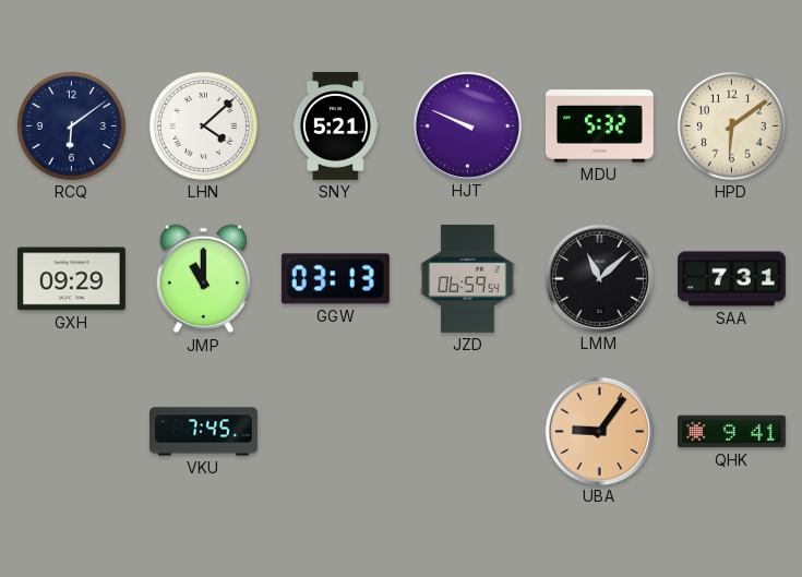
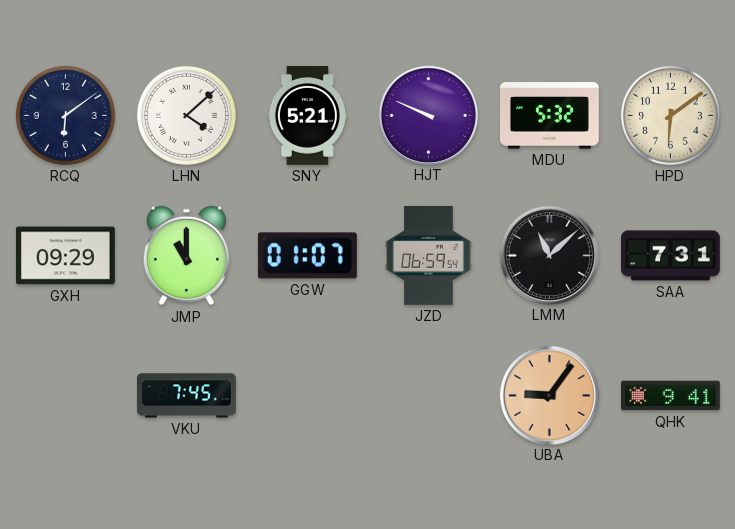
GGW: 03:13 -> 01:07
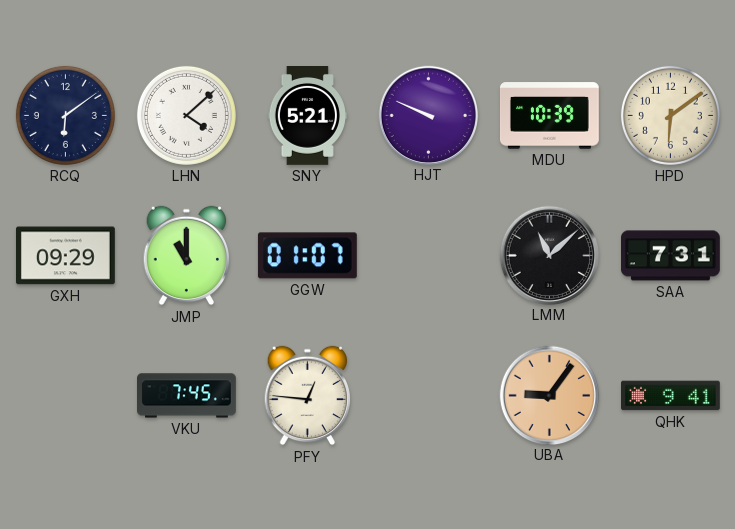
MDU: 5:32 -> 10:39
JZD: 06:59 -> none
PFY: none -> 12:46
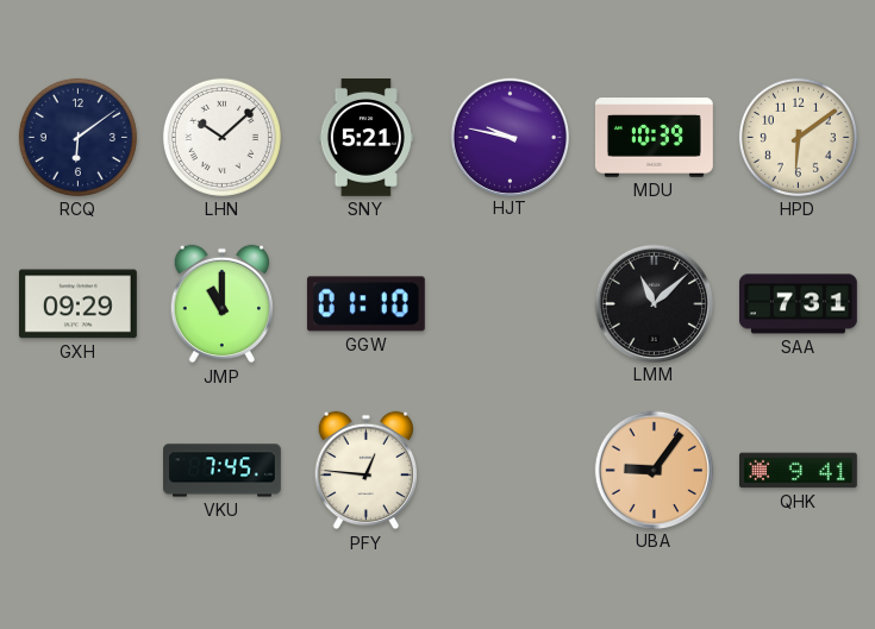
LHN: 4:08 -> 10:08
HJT: 9:49 -> 9:47
GGW: 01:07 -> 01:10
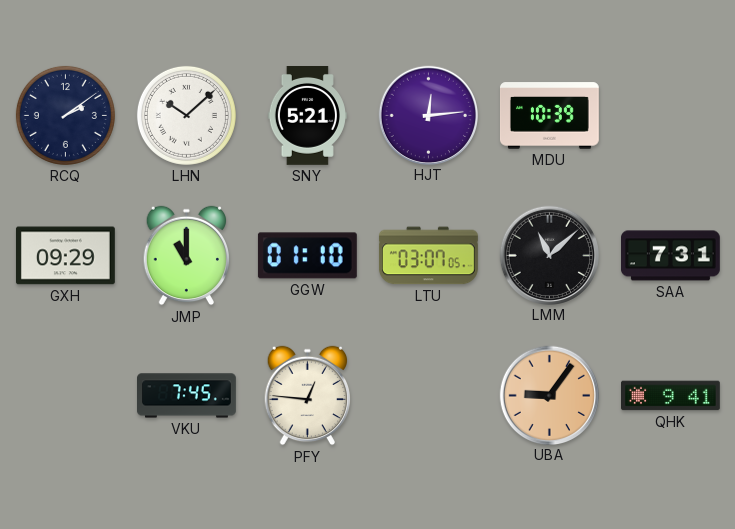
RCQ: 6:09 -> 2:09
HJT: 9:47 -> 12:14
HPD: 6:09 -> none
LTU: none -> 03:07
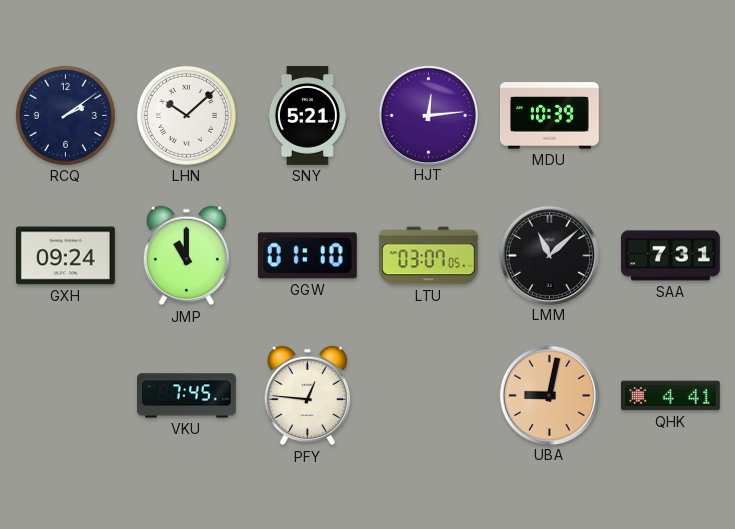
GXH: 09:29 -> 09:24
UBA: 9:06 -> 9:02
QHK: 9:41 -> 4:41
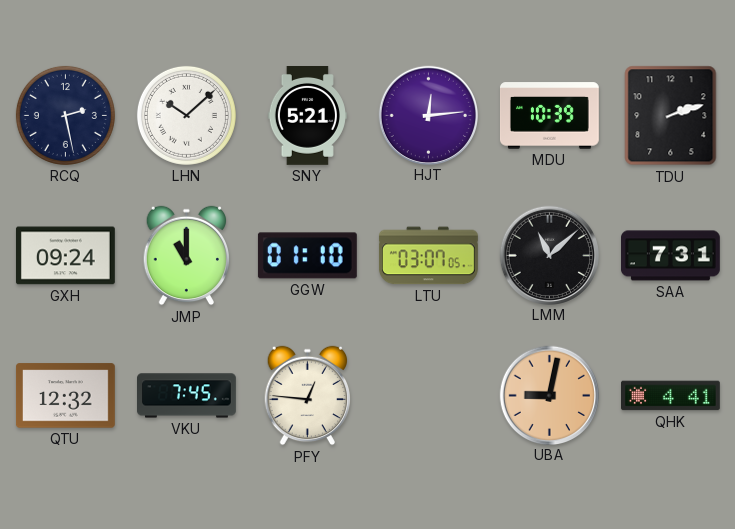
RCQ: 2:09 -> 2:28
TDU: none -> 2:12
QTU: none -> 12:32
